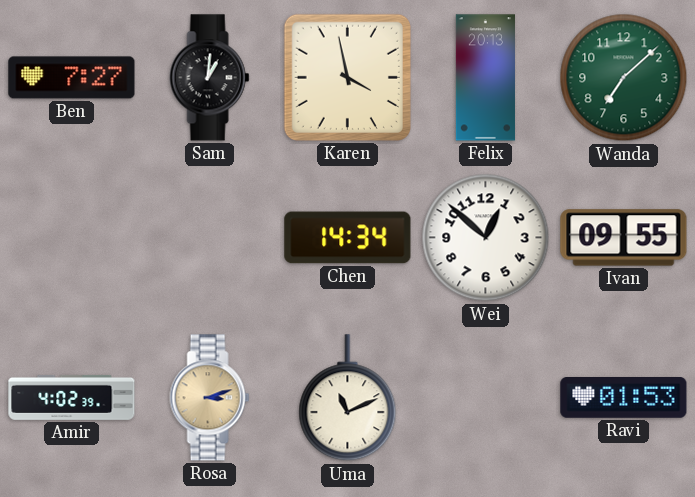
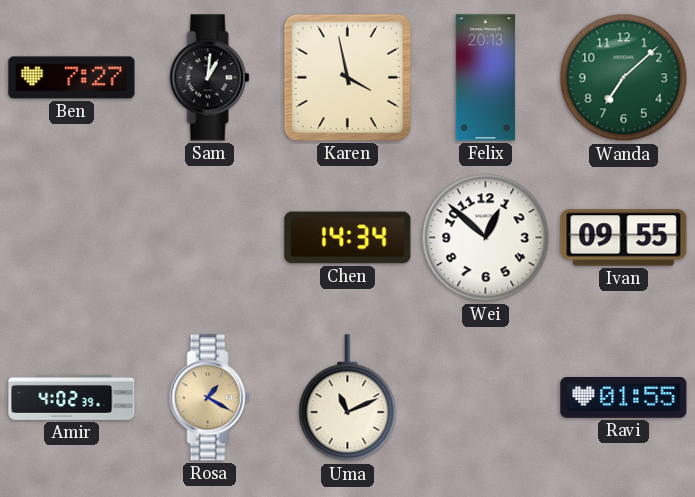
Rosa: 3:12 -> 1:20
Ravi: 01:53 -> 01:55
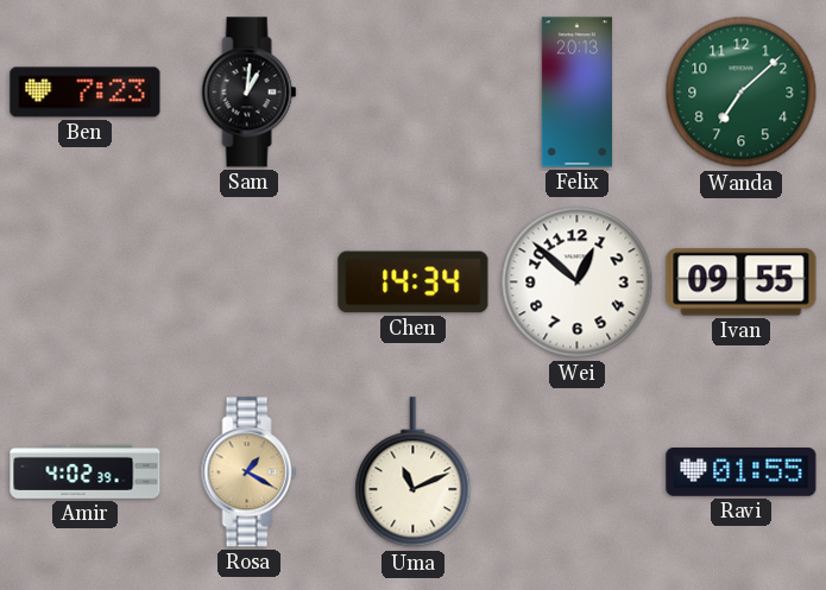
Ben: 7:27 -> 7:23
Karen: 3:58 -> none
